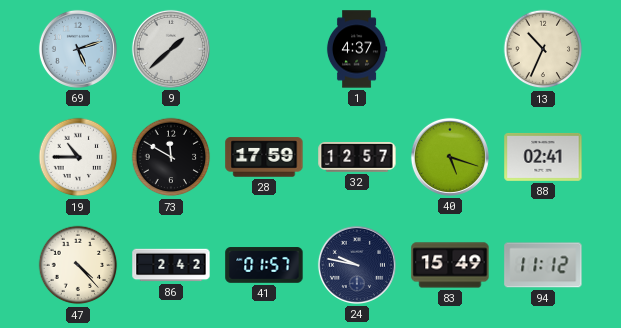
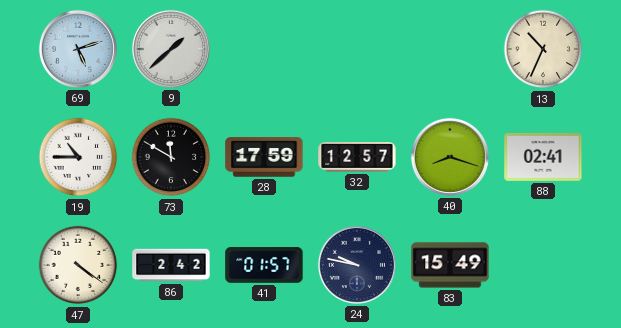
1: 4:37 -> none
40: 5:18 -> 8:18
47: 4:23 -> 4:21
94: 11:12 -> none
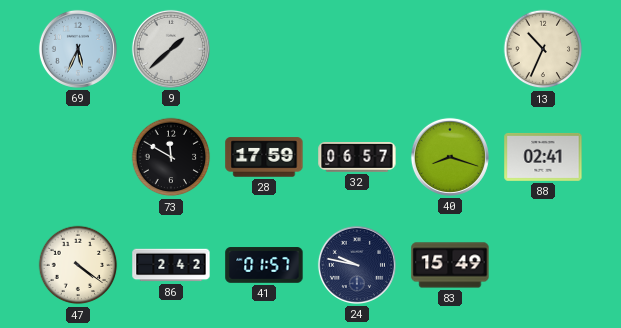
69: 5:12 -> 5:34
19: 10:45 -> none
32: 12:57 -> 06:57
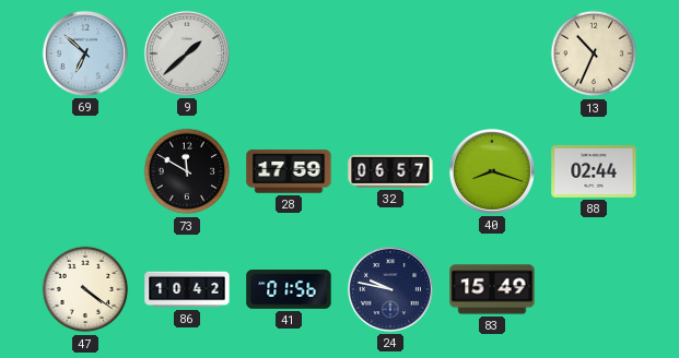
69: 5:34 -> 6:52
88: 02:41 -> 02:44
86: 2:42 -> 10:42
41: 01:57 -> 01:56
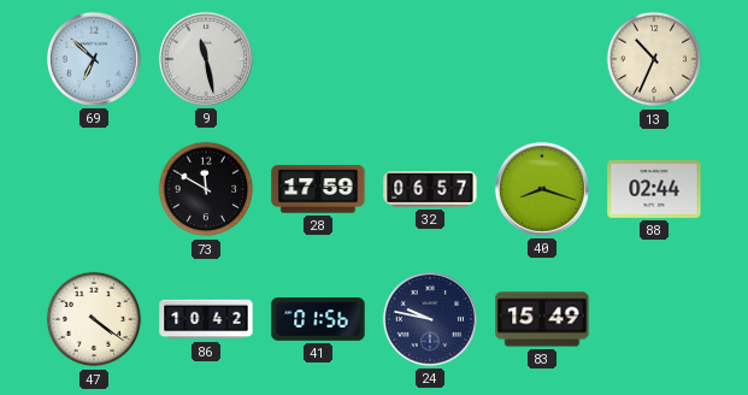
9: 1:38 -> 11:28
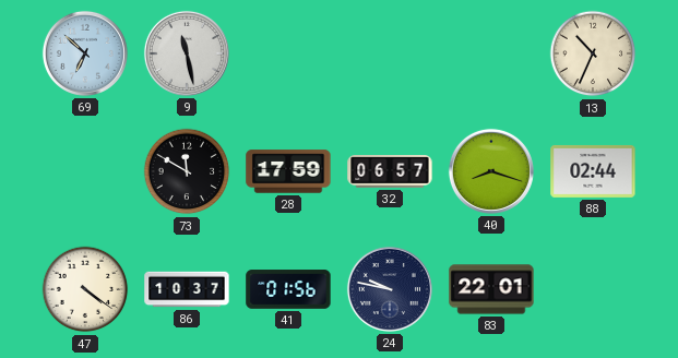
86: 10:42 -> 10:37
83: 15:49 -> 22:01
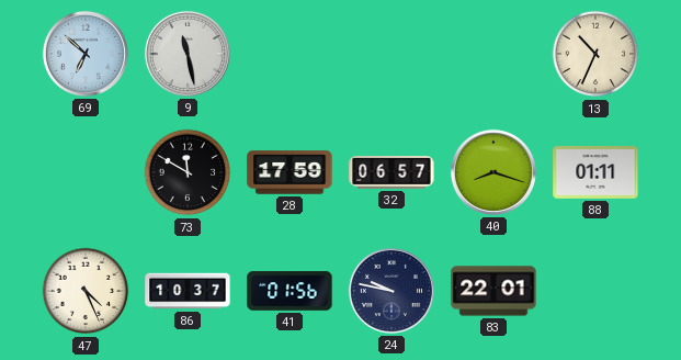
88: 02:44 -> 01:11
47: 4:21 -> 4:26
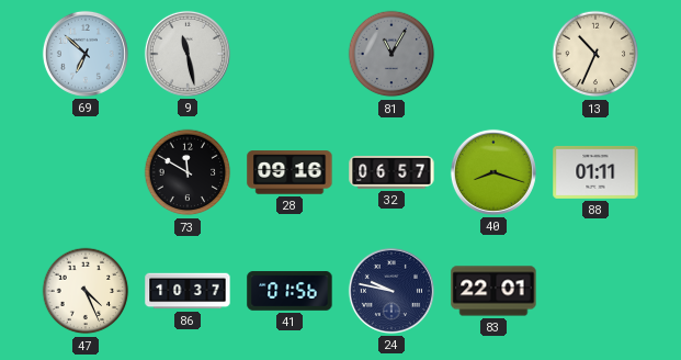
81: none -> 11:05
28: 17:59 -> 09:16
